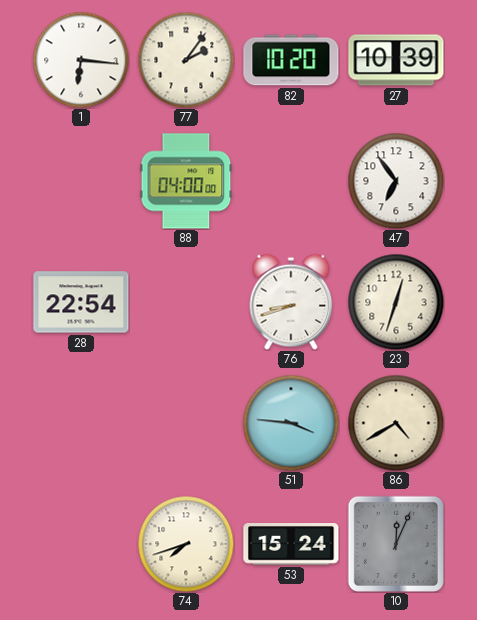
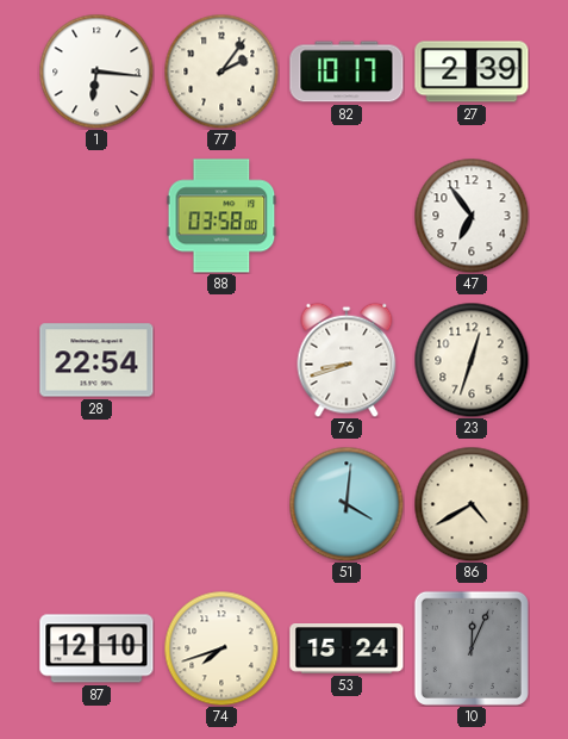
82: 10:20 -> 10:17
27: 10:39 -> 2:39
88: 04:00 -> 03:58
51: 3:46 -> 4:01
87: none -> 12:10
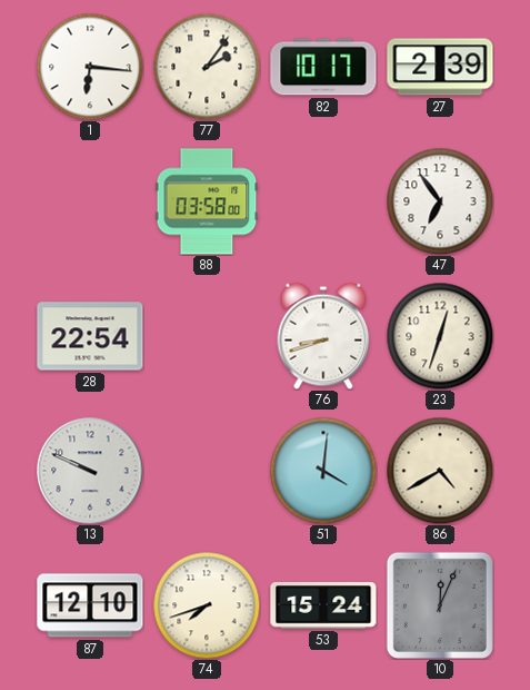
13: none -> 9:49
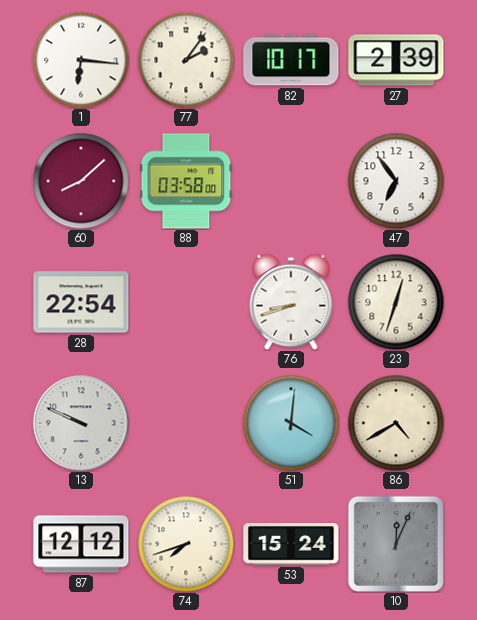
60: none -> 8:08
87: 12:10 -> 12:12
